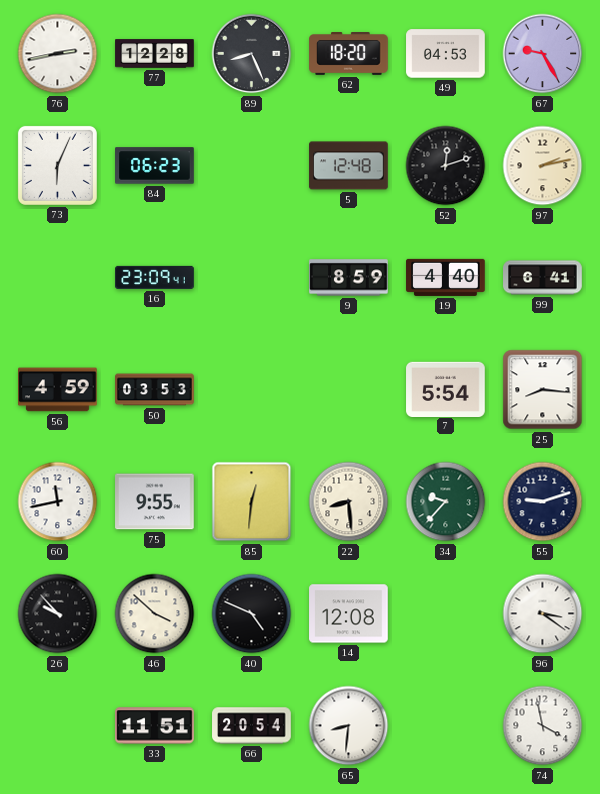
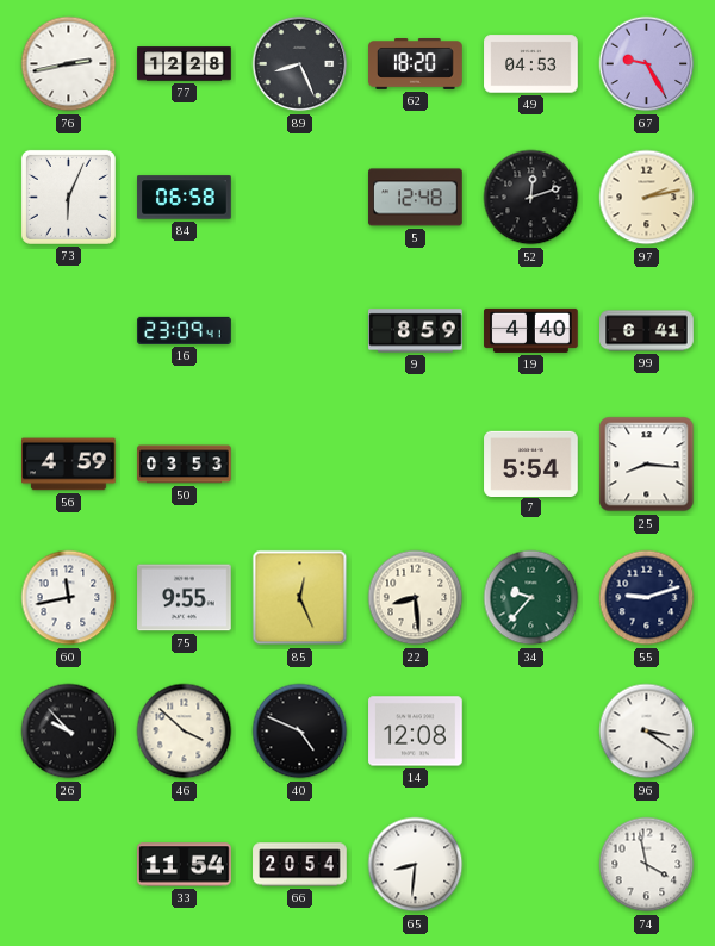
84: 06:23 -> 06:58
85: 12:31 -> 12:26
33: 11:51 -> 11:54
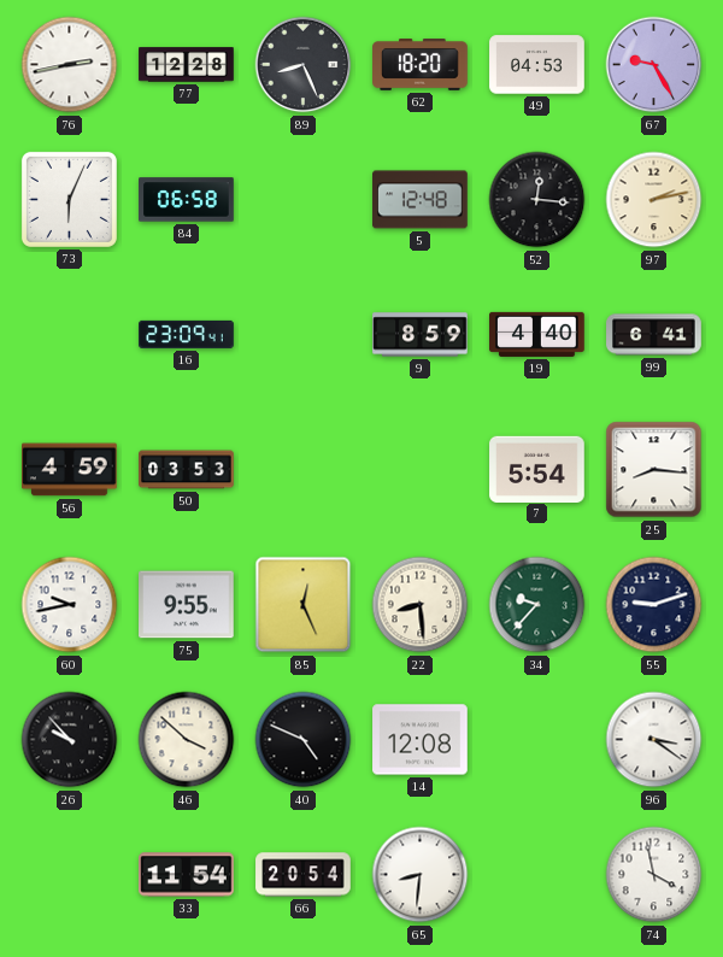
52: 12:12 -> 12:16
60: 11:43 -> 9:43
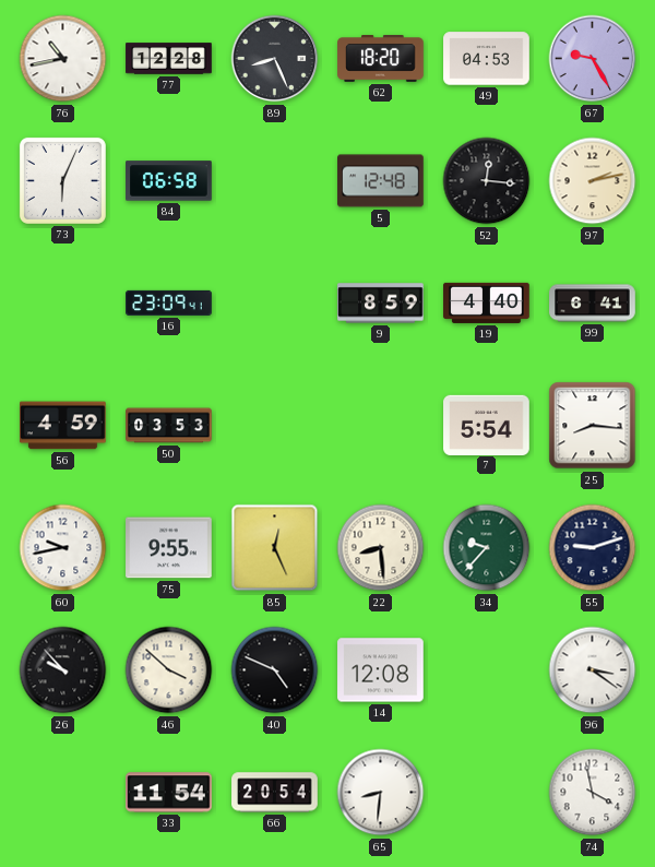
76: 2:43 -> 10:43
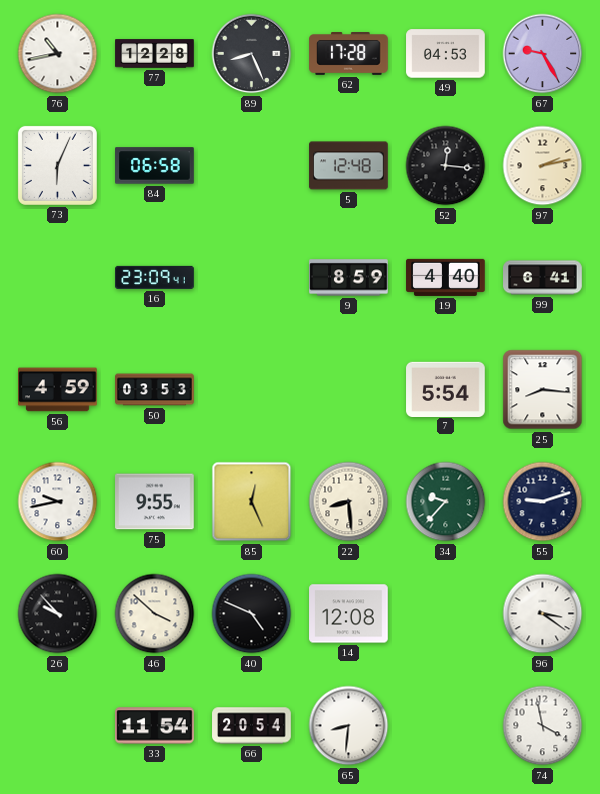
62: 18:20 -> 17:28
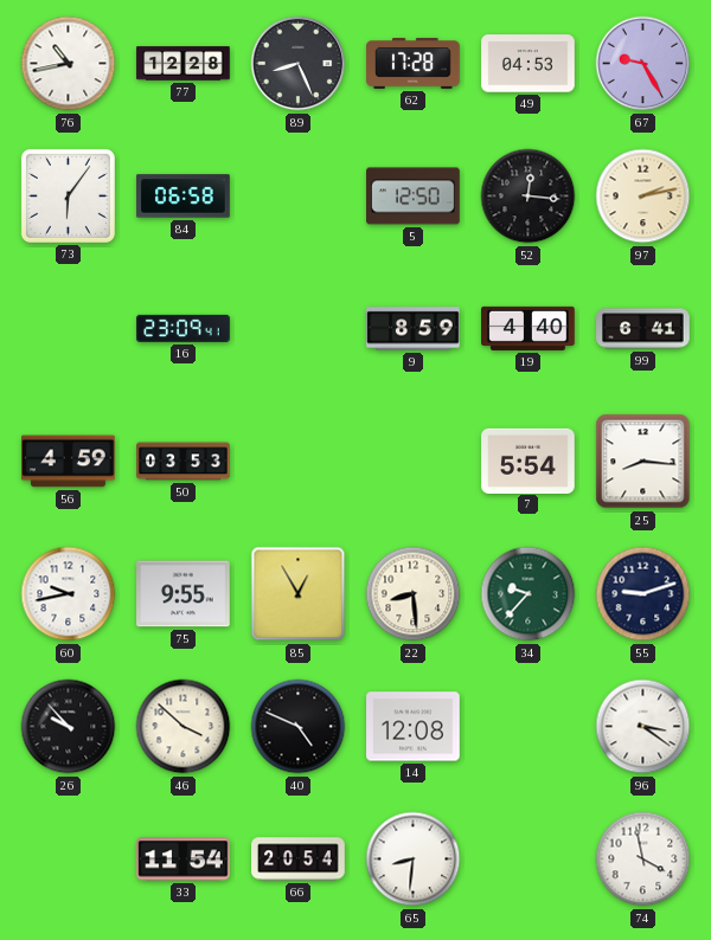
73: 6:04 -> 6:06
5: 12:48 -> 12:50
85: 12:26 -> 12:55
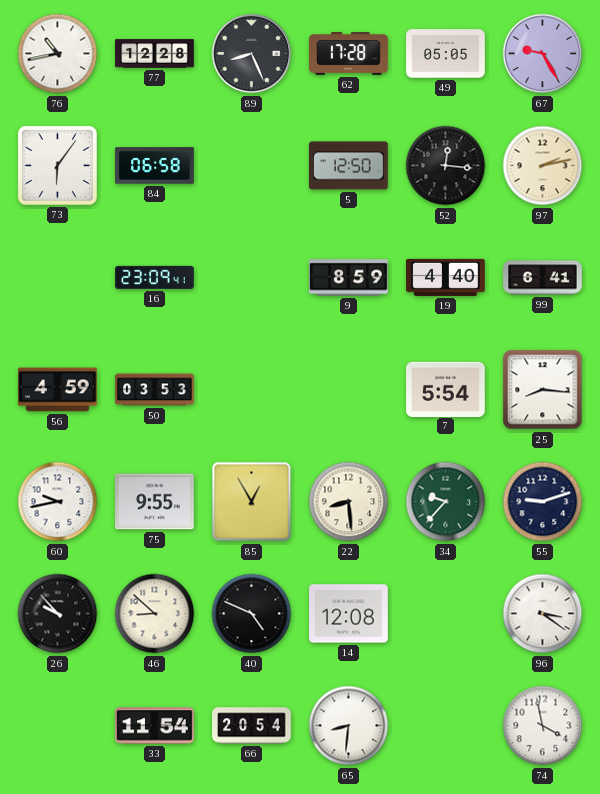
49: 04:53 -> 05:05
46: 3:52 -> 8:52
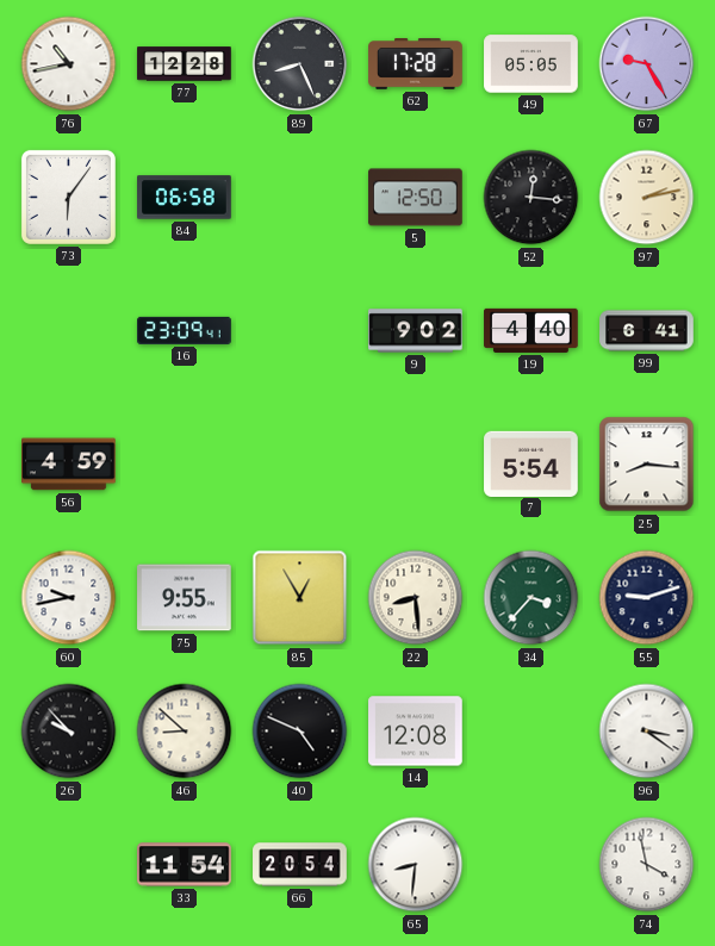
9: 8:59 -> 9:02
50: 03:53 -> none
34: 9:37 -> 3:37
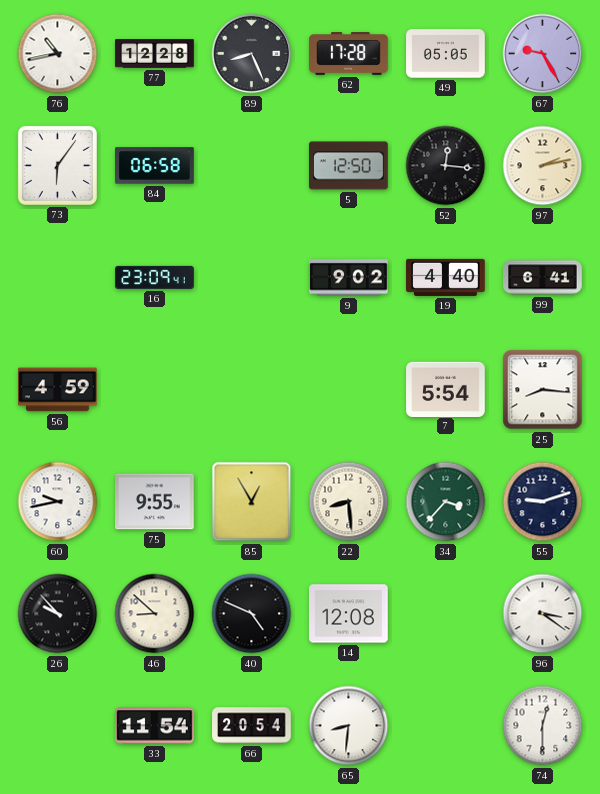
74: 3:58 -> 12:30
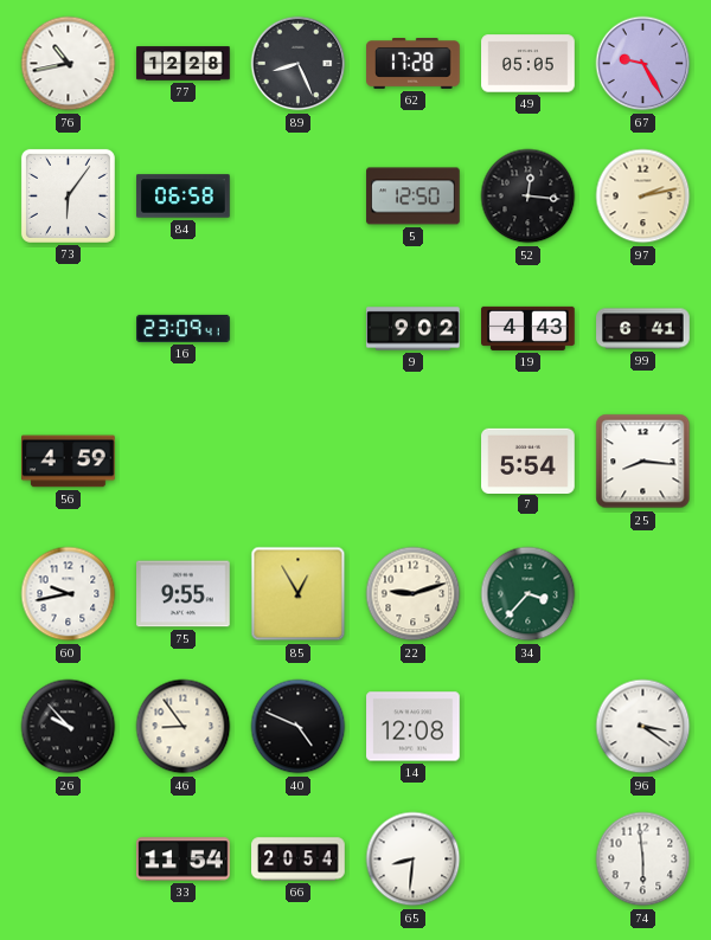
19: 4:40 -> 4:43
22: 8:29 -> 9:12
55: 9:12 -> none
46: 8:52 -> 8:54
74: 12:30 -> 5:59
